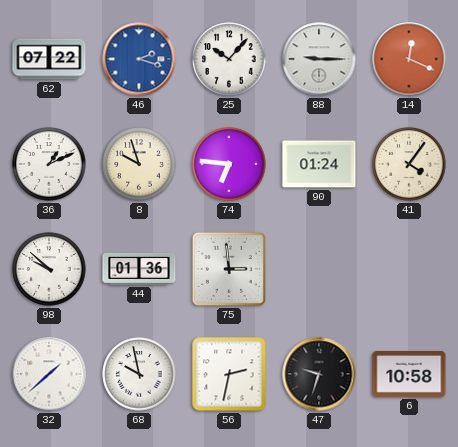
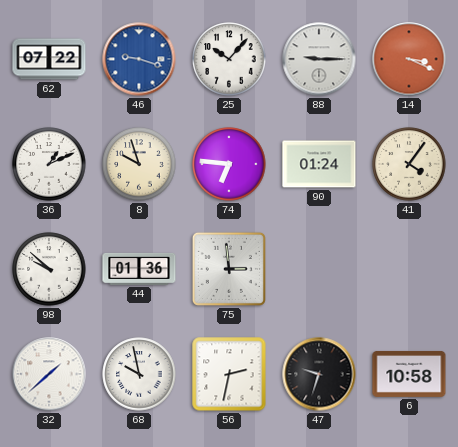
46: 2:18 -> 9:18
14: 12:19 -> 3:19
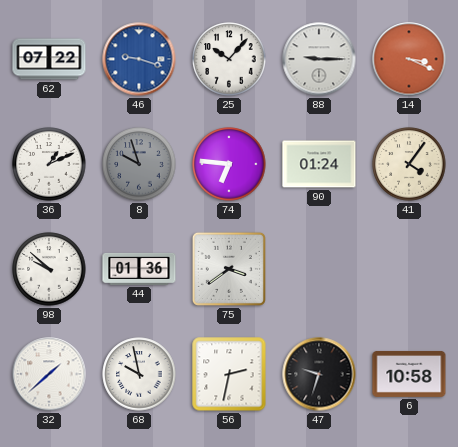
8 dial: cream -> grey
75: 2:59 -> 3:39
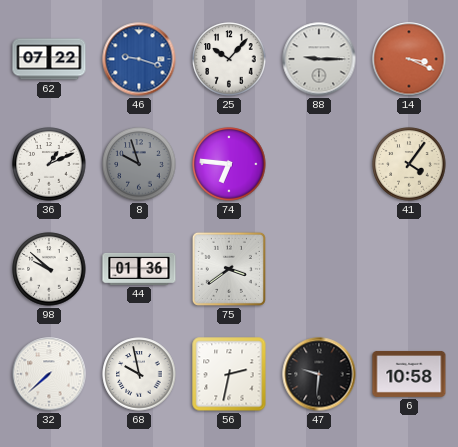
90: 01:24 -> none
32: 1:38 -> 7:38
47: 9:33 -> 9:31
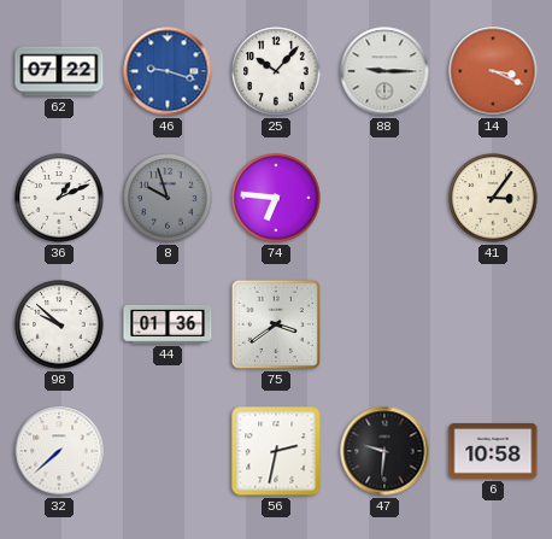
41: 4:06 -> 3:06
68: 9:58 -> none
